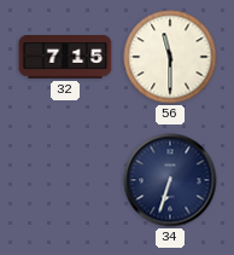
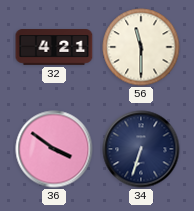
32: 7:15 -> 4:21
36: none -> 3:51
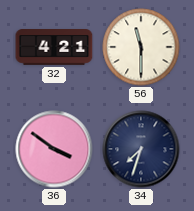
34: 6:33 -> 7:33
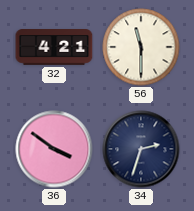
34: 7:33 -> 2:33
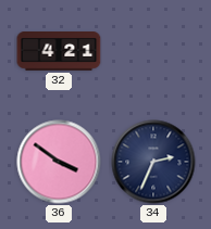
56: 11:30 -> none
34: 2:33 -> 2:34
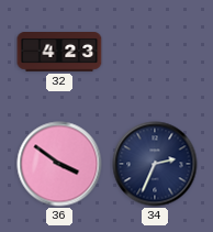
32: 4:21 -> 4:23
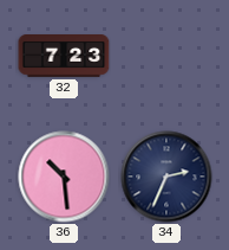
32: 4:23 -> 7:23
36: 3:51 -> 10:29
